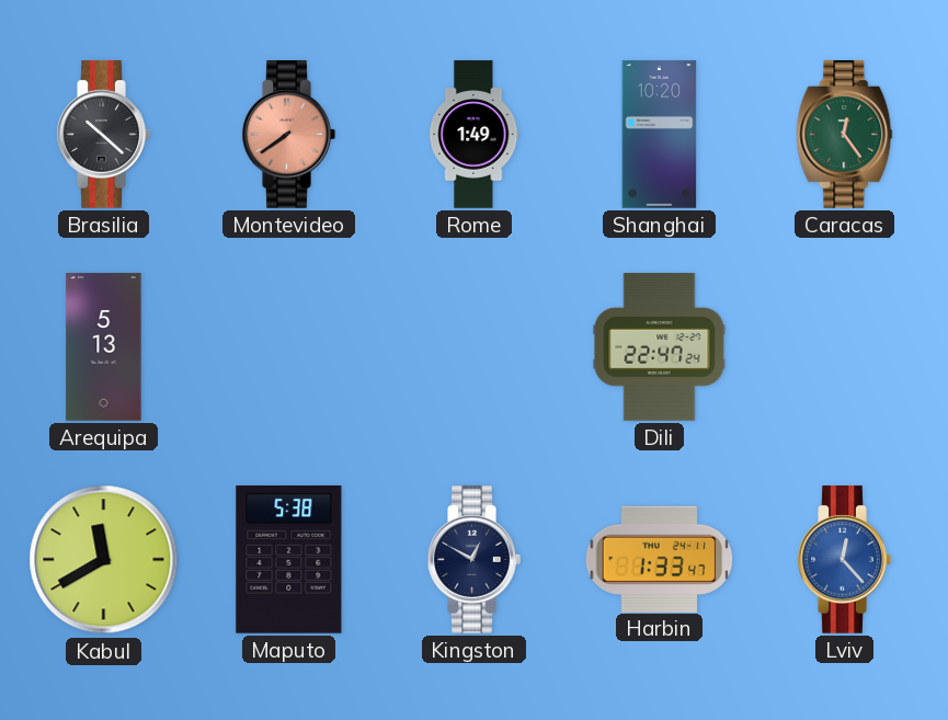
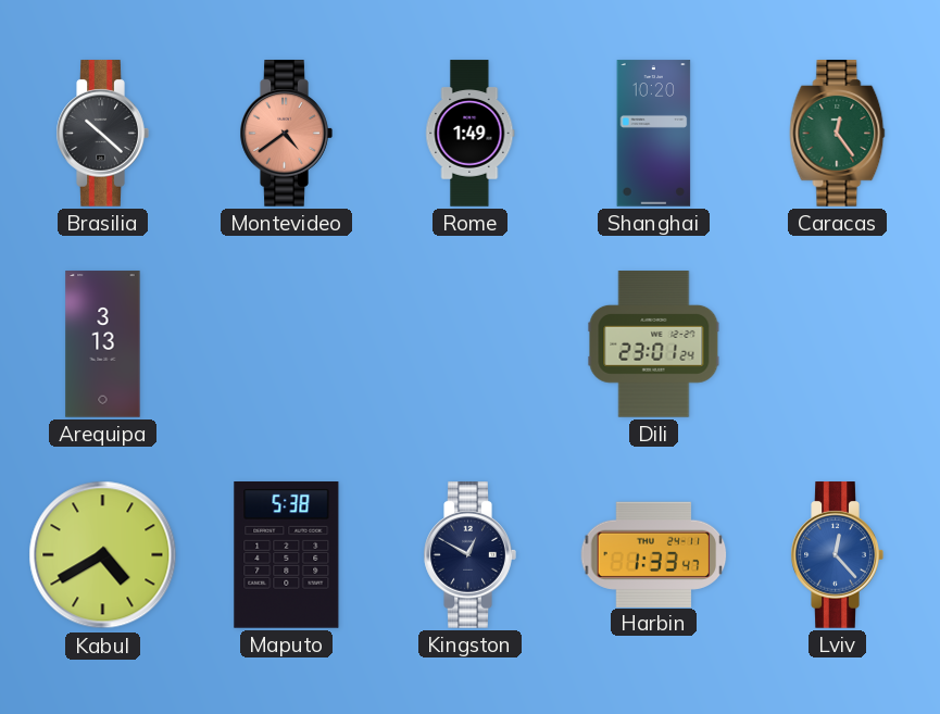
Montevideo: 7:39 -> 4:39
Arequipa: 5:13 -> 3:13
Dili: 22:47 -> 23:01
Kabul: 11:40 -> 4:40
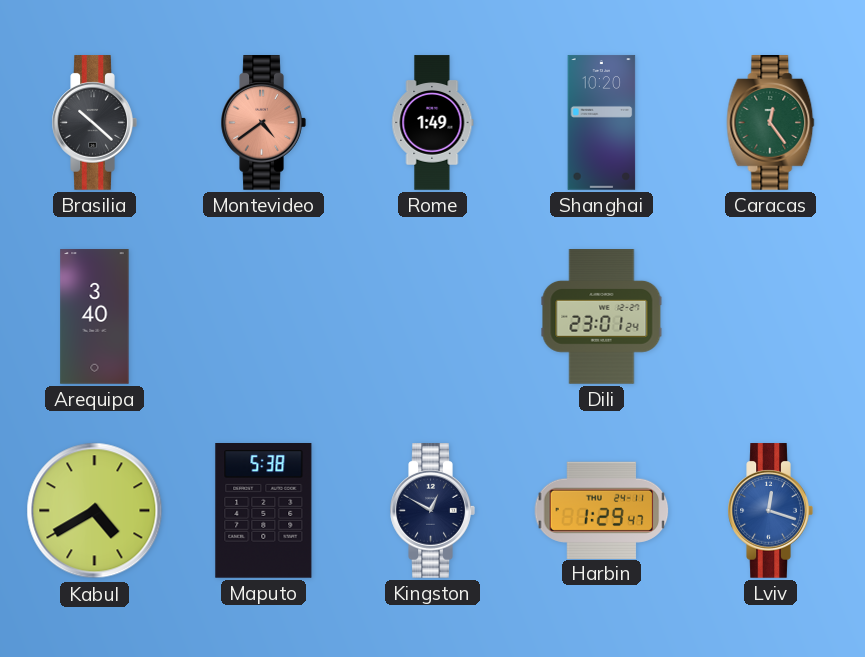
Arequipa: 3:13 -> 3:40
Harbin: 1:33 -> 1:29
Lviv: 12:23 -> 12:18
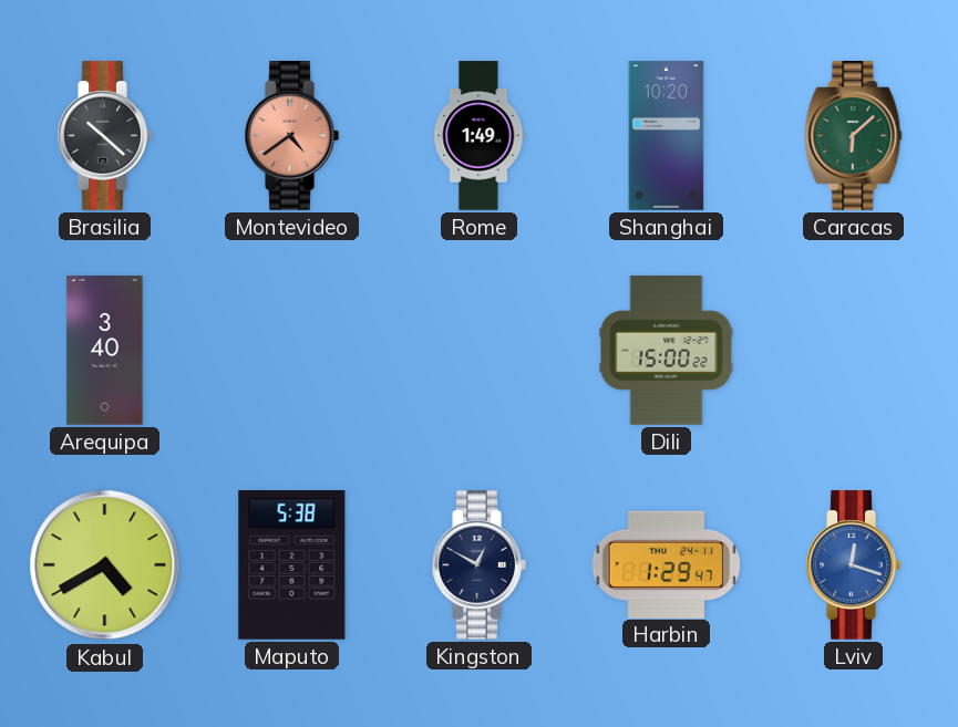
Caracas: 12:24 -> 6:08
Dili: 23:01 -> 15:00
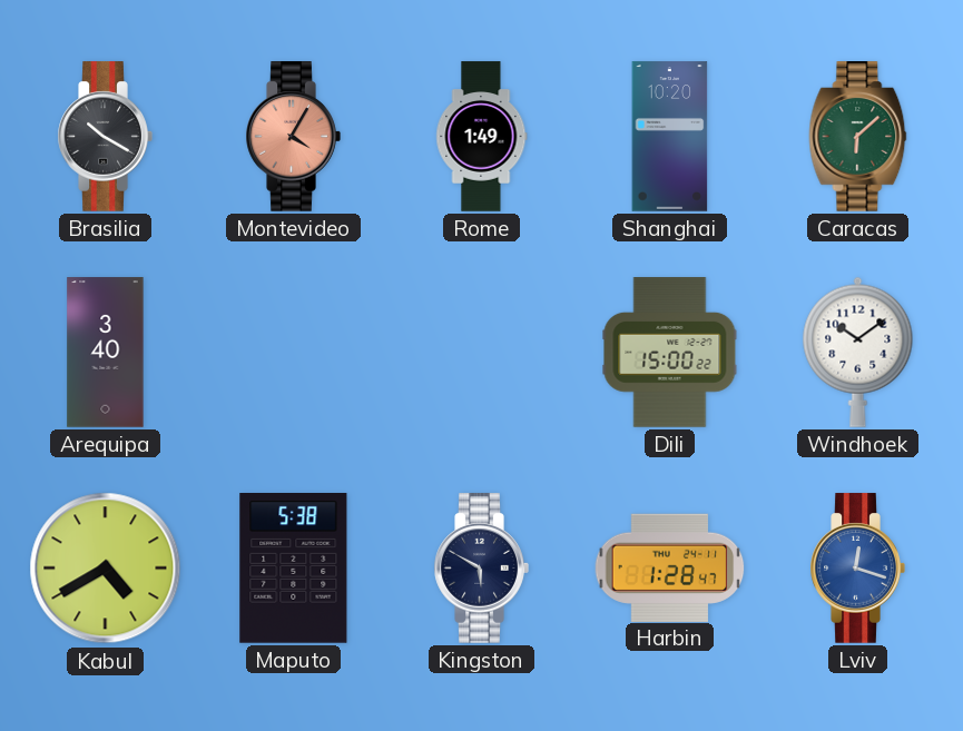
Brasilia: 10:22 -> 10:20
Montevideo: 4:39 -> 4:05
Windhoek: none -> 10:09
Kingston: 12:50 -> 5:50
Harbin: 1:29 -> 1:28
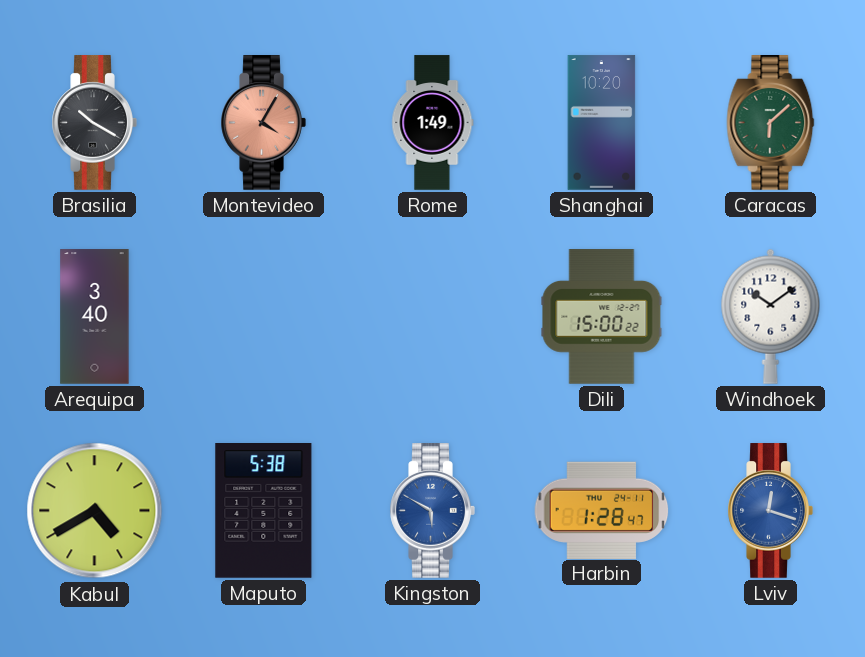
Kingston dial: navy -> blue
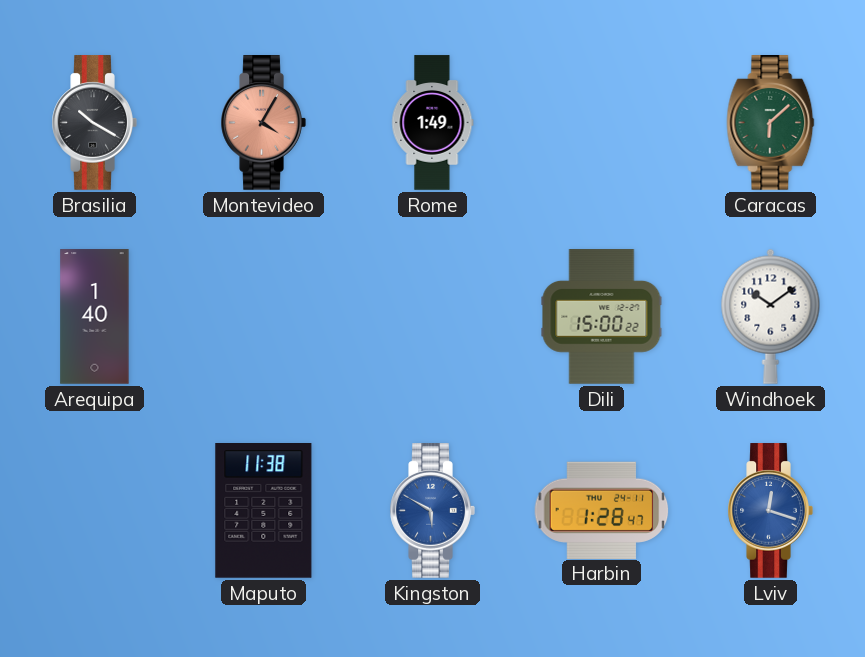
Shanghai: 10:20 -> none
Arequipa: 3:40 -> 1:40
Kabul: 4:40 -> none
Maputo: 5:38 -> 11:38
